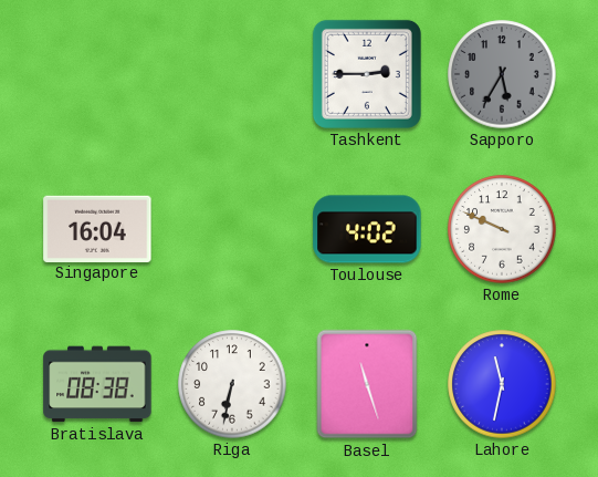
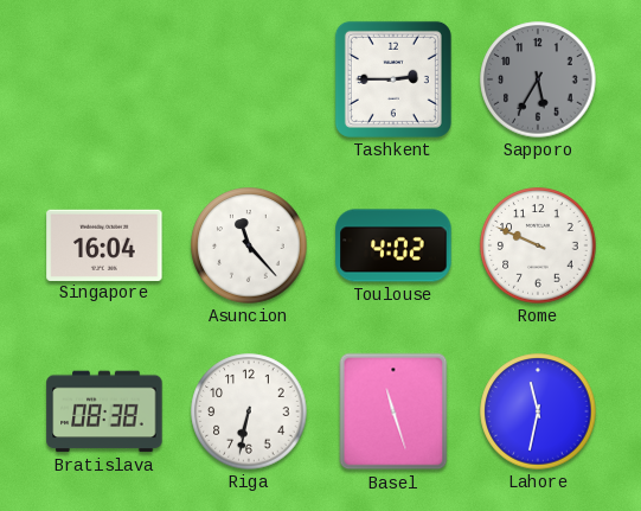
Asuncion: none -> 11:23
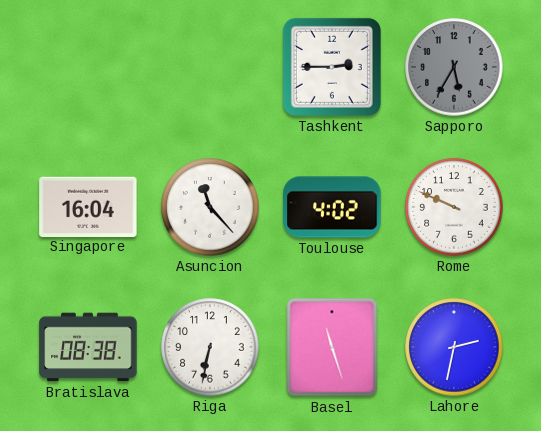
Lahore: 11:32 -> 2:32
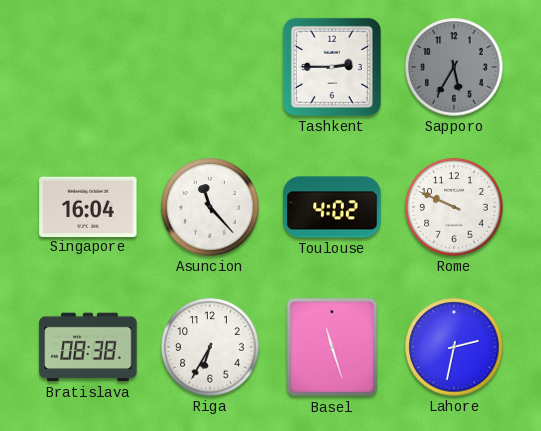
Riga: 6:32 -> 6:35
